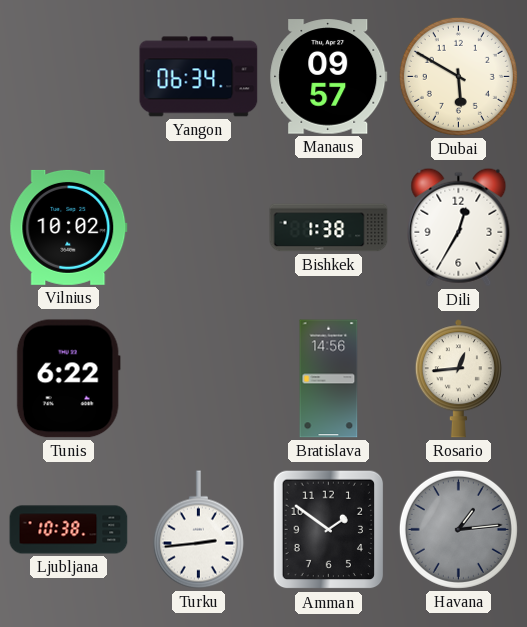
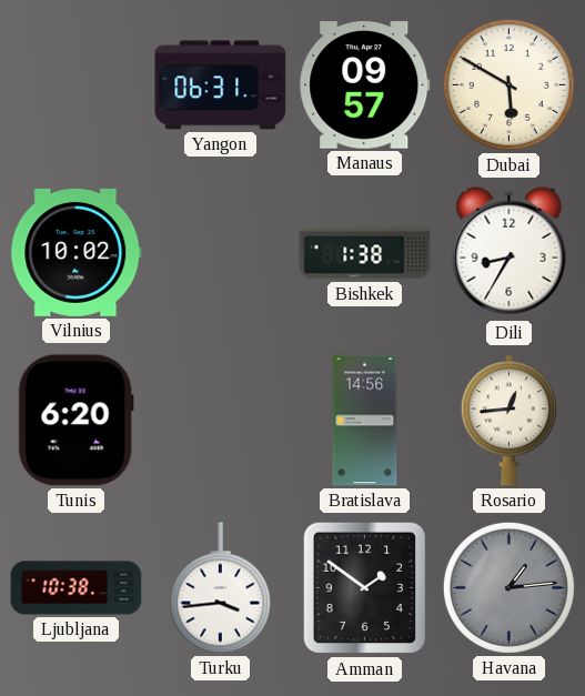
Yangon: 06:34 -> 06:31
Dili: 12:35 -> 8:35
Tunis: 6:22 -> 6:20
Turku: 2:44 -> 3:44
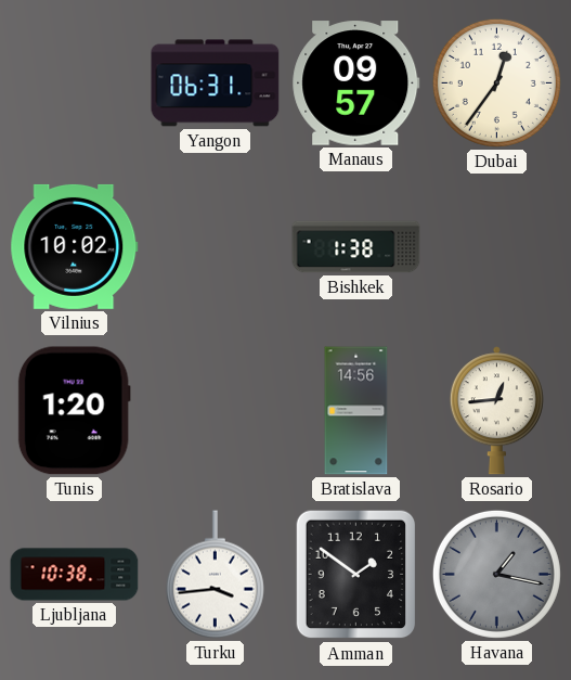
Dubai: 5:50 -> 12:36
Dili: 8:35 -> none
Tunis: 6:20 -> 1:20
Havana: 1:14 -> 1:17
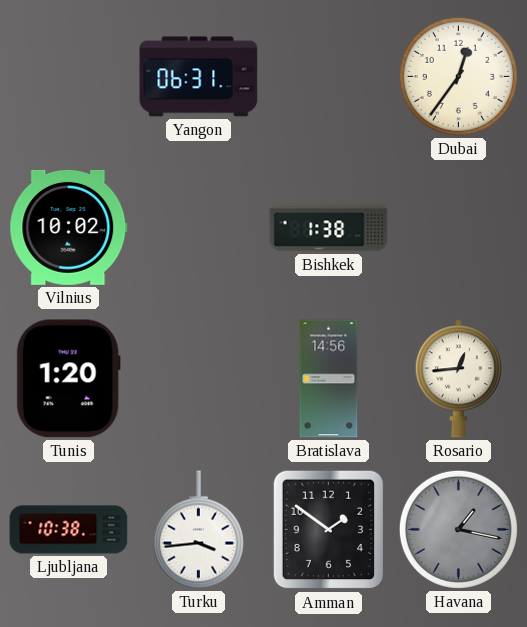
Manaus: 09:57 -> none
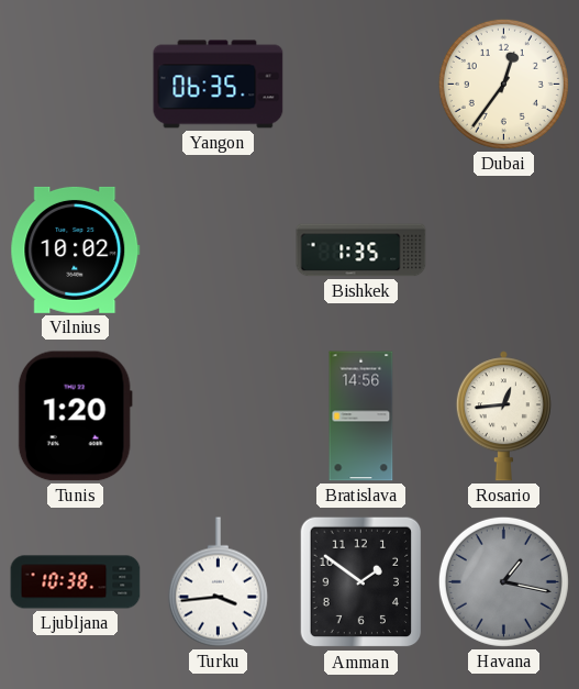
Yangon: 06:31 -> 06:35
Bishkek: 1:38 -> 1:35
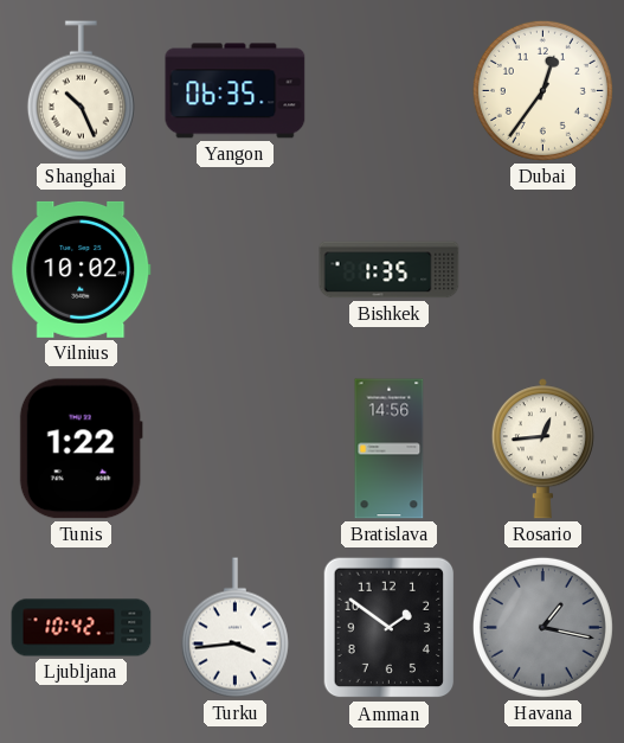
Shanghai: none -> 10:26
Tunis: 1:20 -> 1:22
Ljubljana: 10:38 -> 10:42
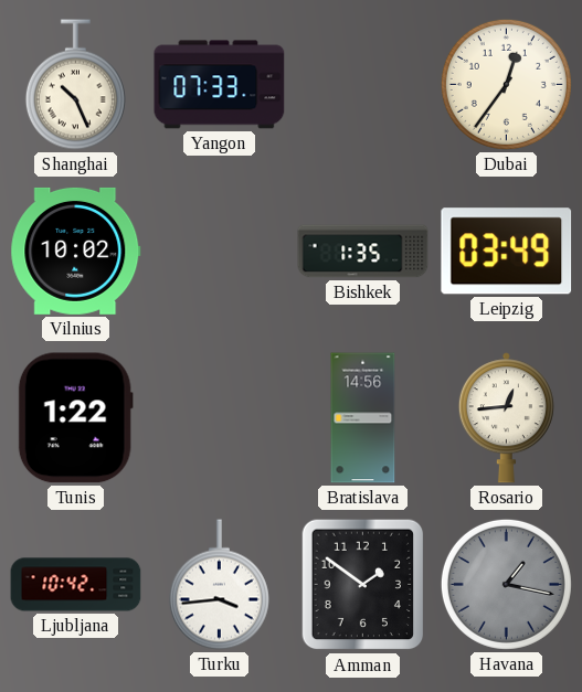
Yangon: 06:35 -> 07:33
Leipzig: none -> 03:49
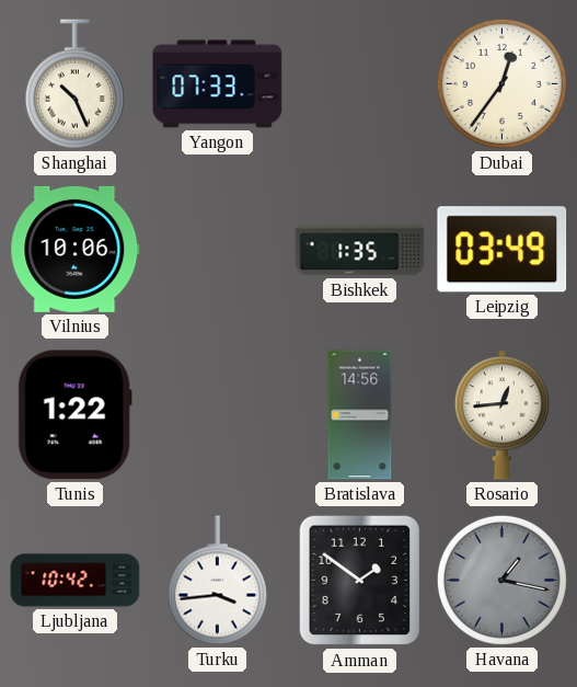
Vilnius: 10:02 -> 10:06
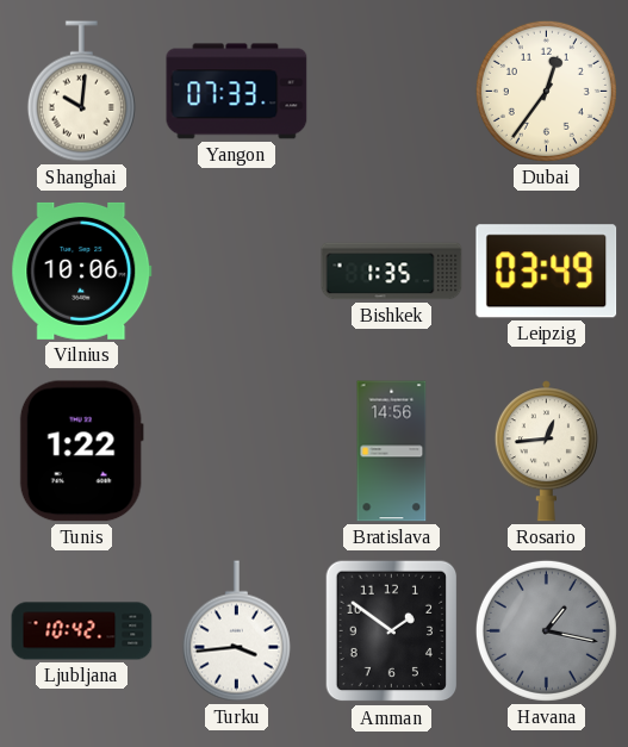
Shanghai: 10:26 -> 10:01
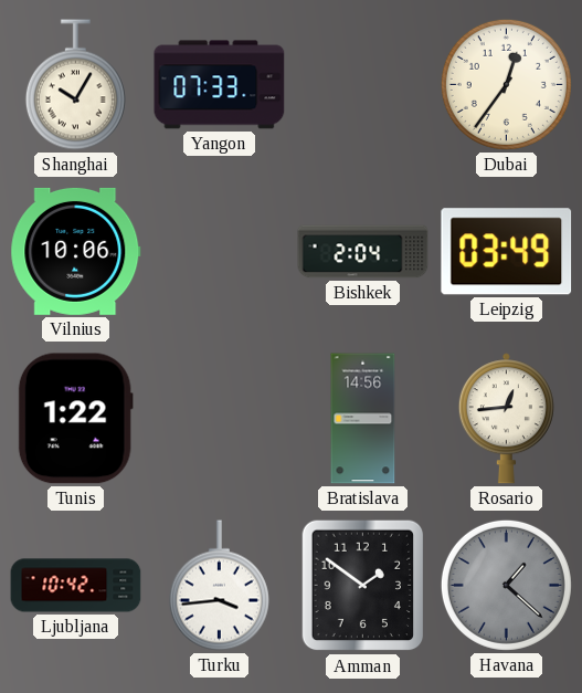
Shanghai: 10:01 -> 10:05
Bishkek: 1:35 -> 2:04
Havana: 1:17 -> 1:22
